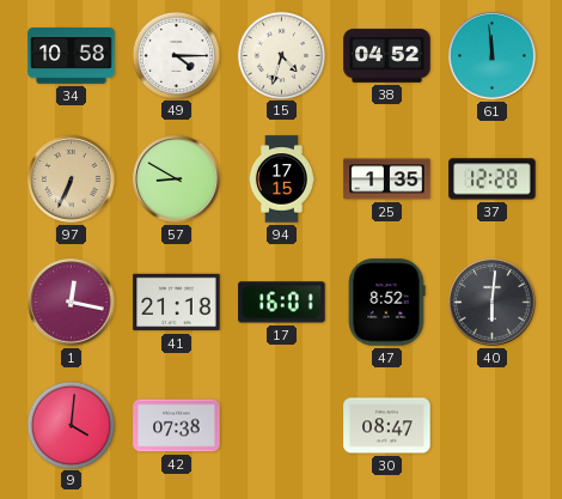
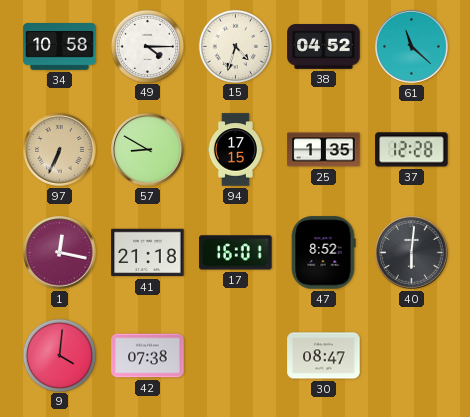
61: 11:59 -> 11:22
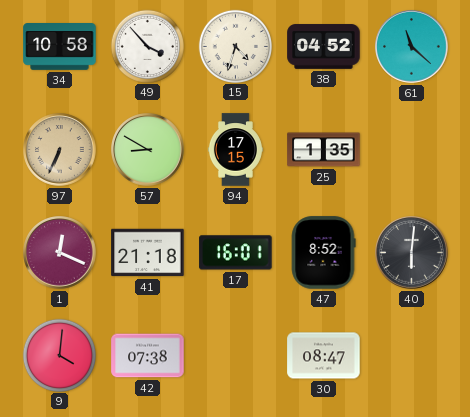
49: 4:15 -> 3:53
37: 12:28 -> none
1: 12:17 -> 12:19
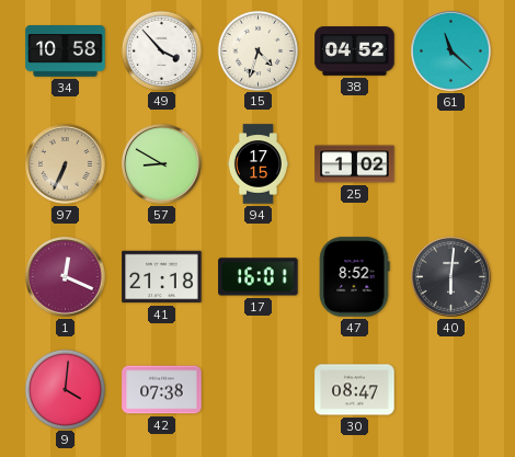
25: 1:35 -> 1:02
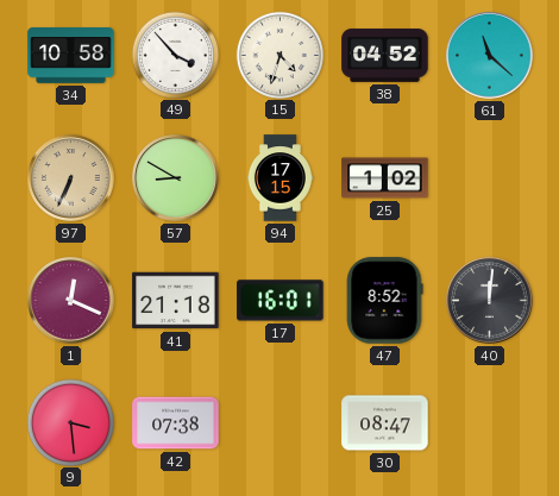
40: 6:01 -> 12:01
9: 4:01 -> 3:29
